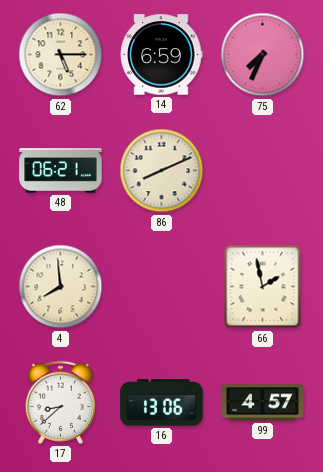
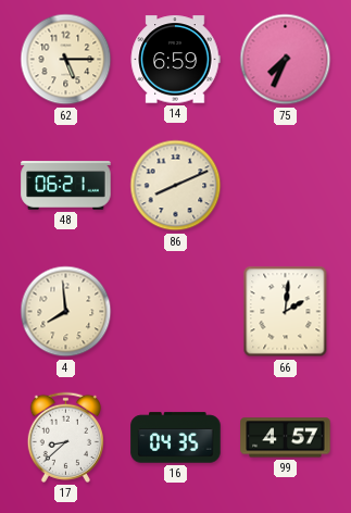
66: 1:58 -> 2:01
16: 13:06 -> 04:35
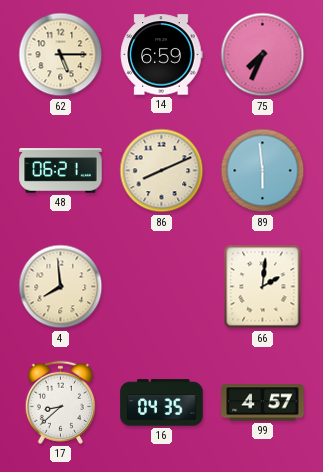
89: none -> 5:59
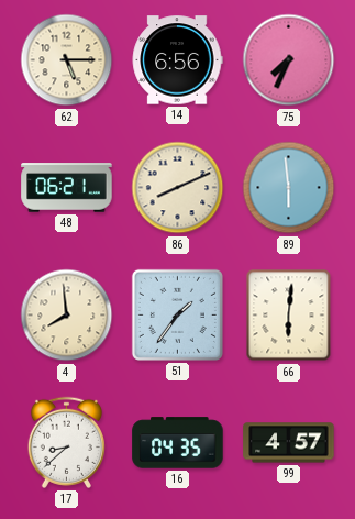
14: 6:59 -> 6:56
51: none -> 1:36
66: 2:01 -> 6:01
